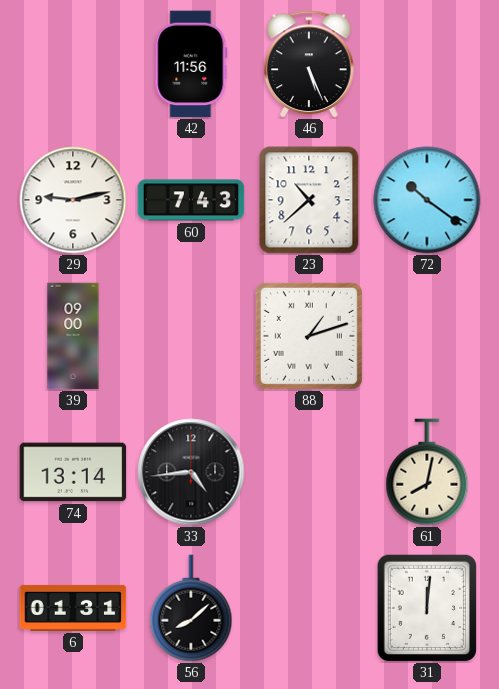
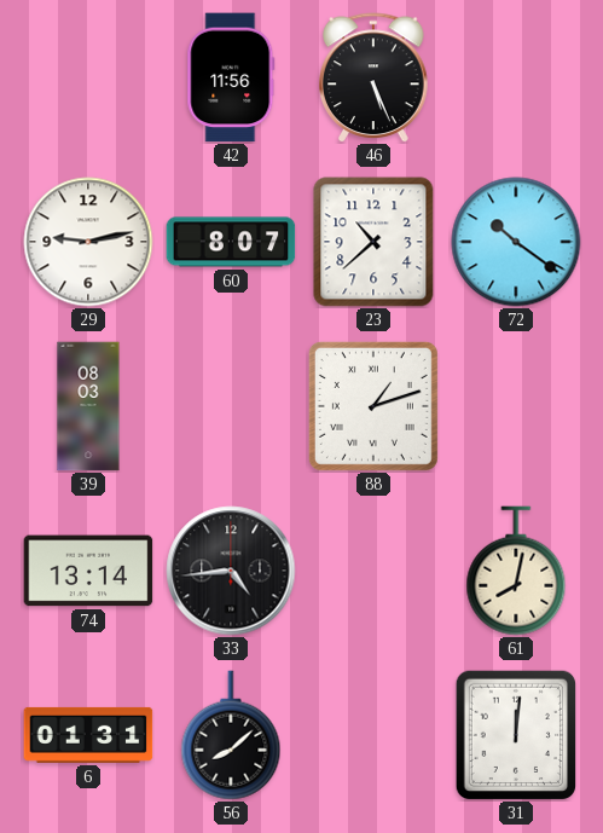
60: 7:43 -> 8:07
39: 09:00 -> 08:03
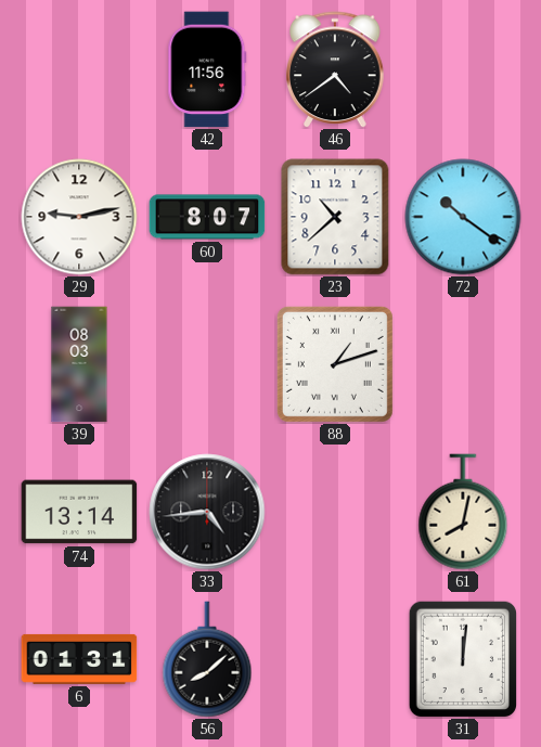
46: 5:26 -> 4:39
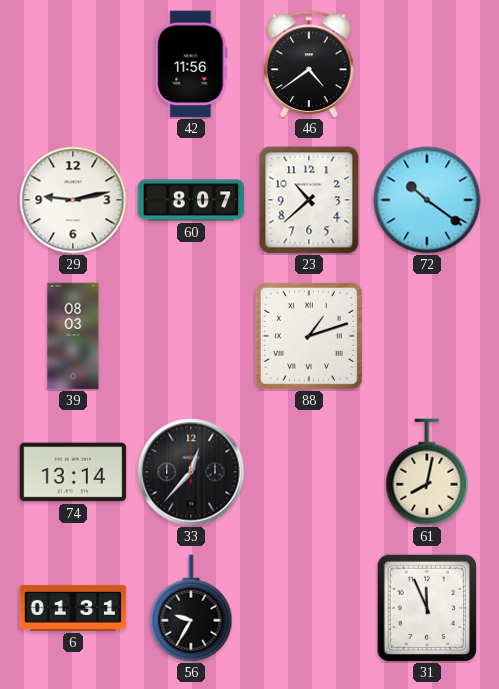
33: 4:44 -> 12:37
56: 8:08 -> 9:35
31: 12:01 -> 11:56
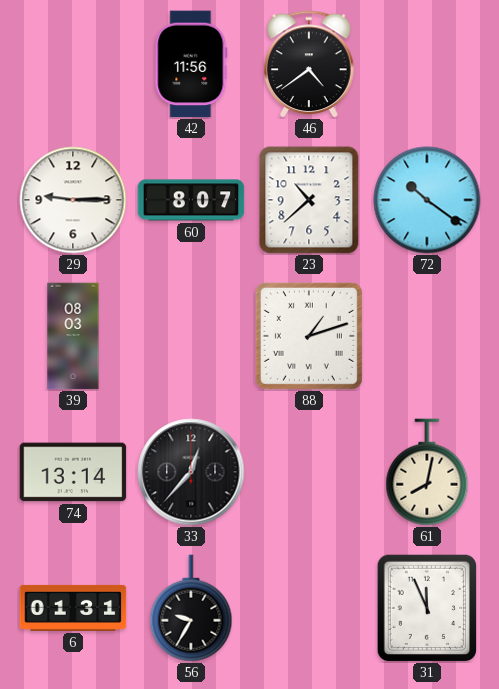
29: 9:13 -> 9:15
